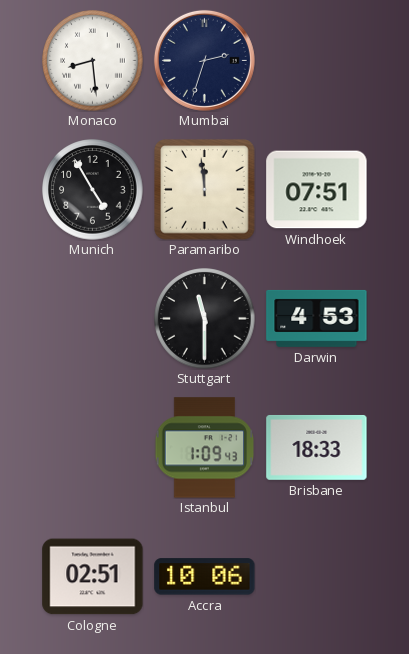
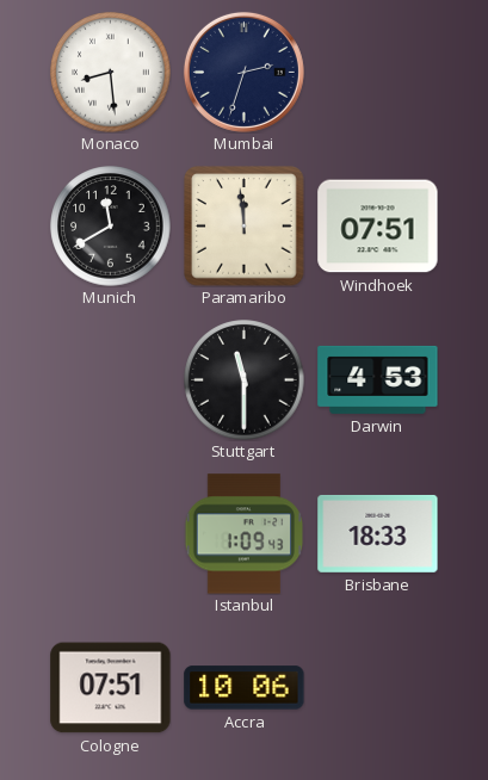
Munich: 4:55 -> 11:40
Cologne: 02:51 -> 07:51
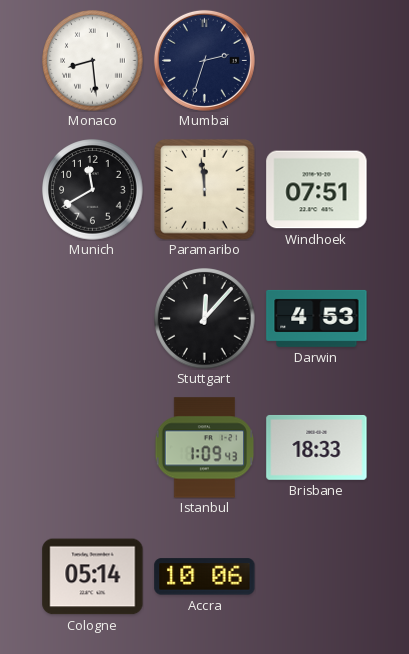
Stuttgart: 11:30 -> 12:07
Cologne: 07:51 -> 05:14
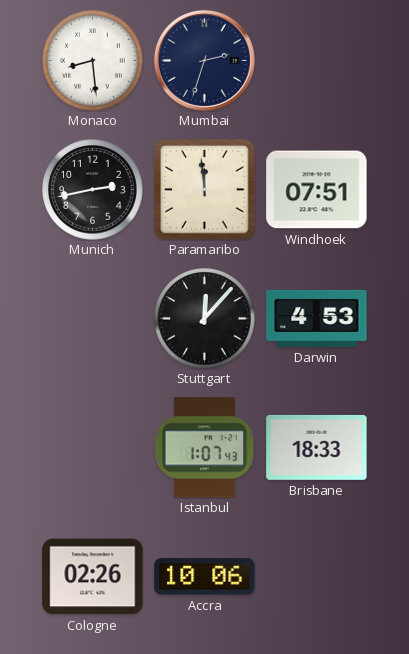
Munich: 11:40 -> 2:43
Istanbul: 1:09 -> 1:07
Cologne: 05:14 -> 02:26
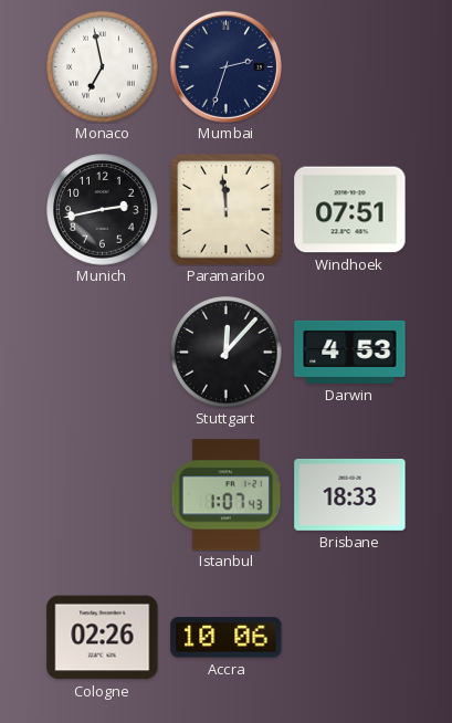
Monaco: 8:29 -> 6:58
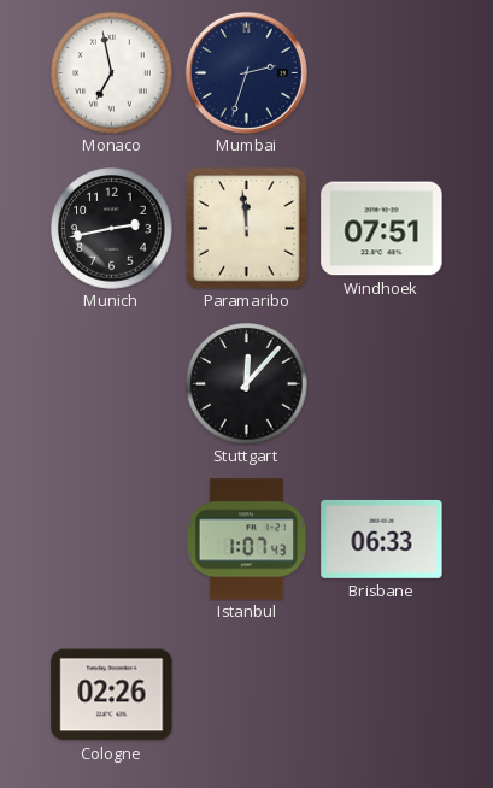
Darwin: 4:53 -> none
Brisbane: 18:33 -> 06:33
Accra: 10:06 -> none
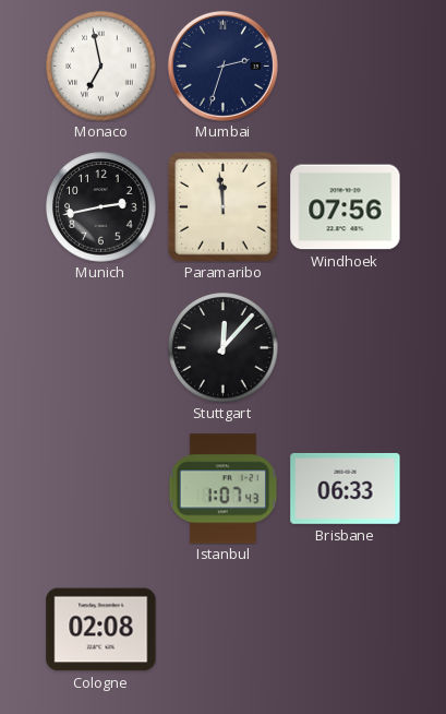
Windhoek: 07:51 -> 07:56
Cologne: 02:26 -> 02:08
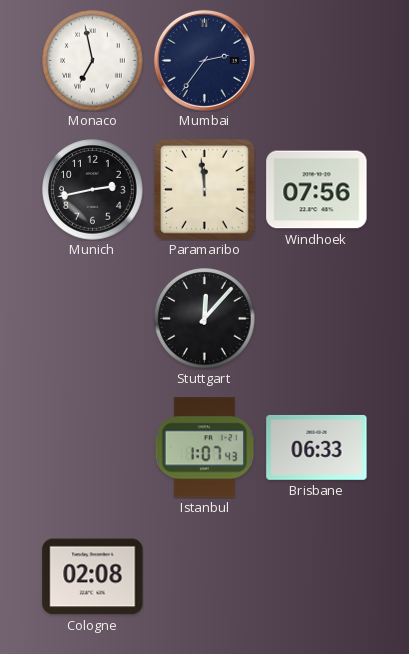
Mumbai: 2:33 -> 2:36
